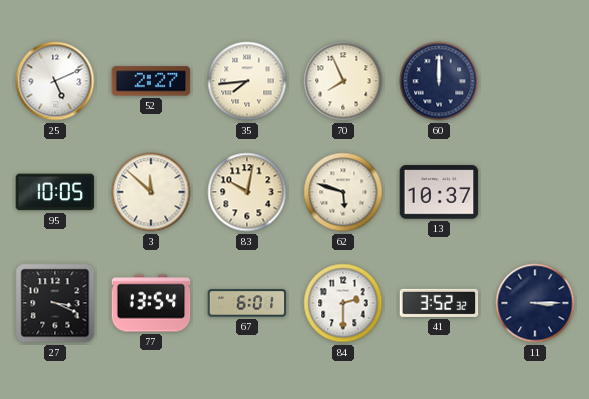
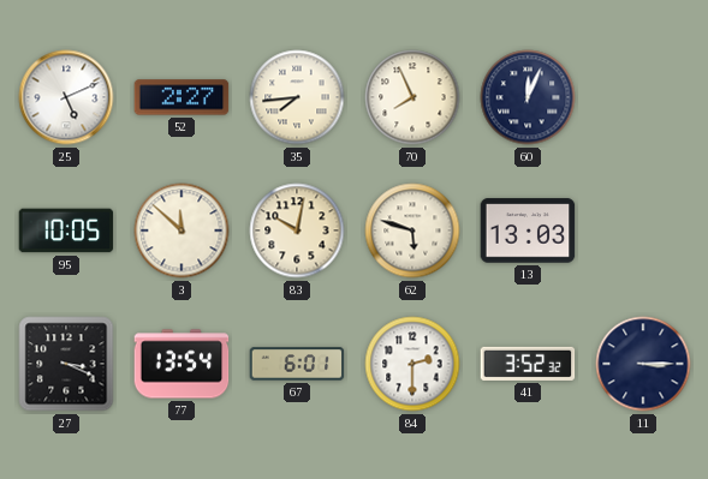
60: 12:00 -> 12:04
13: 10:37 -> 13:03
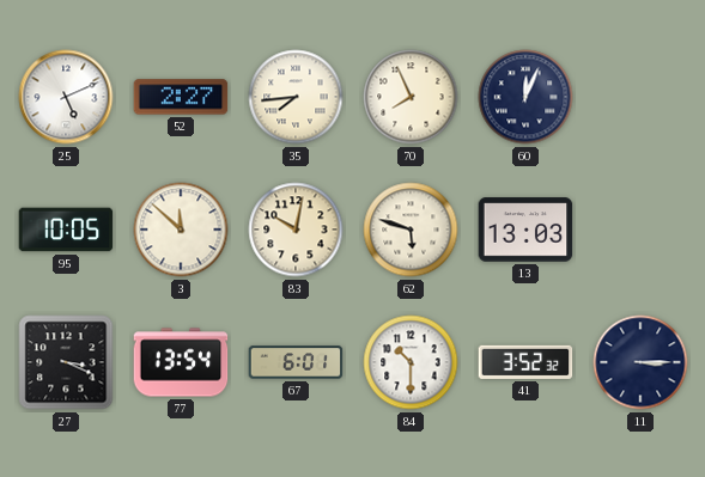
84: 2:30 -> 10:30
